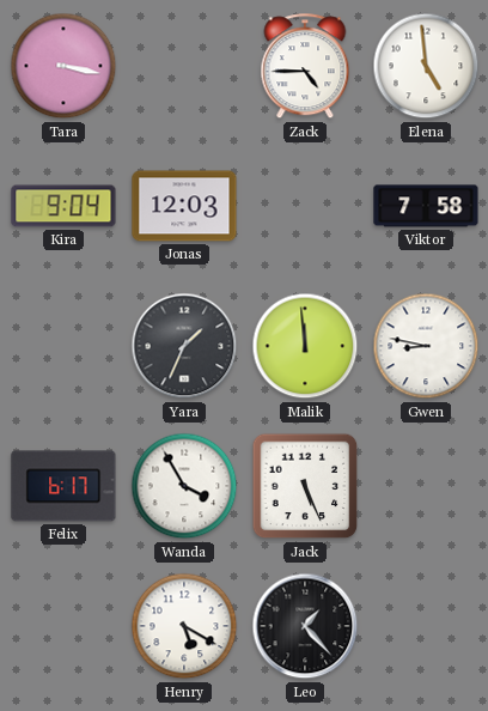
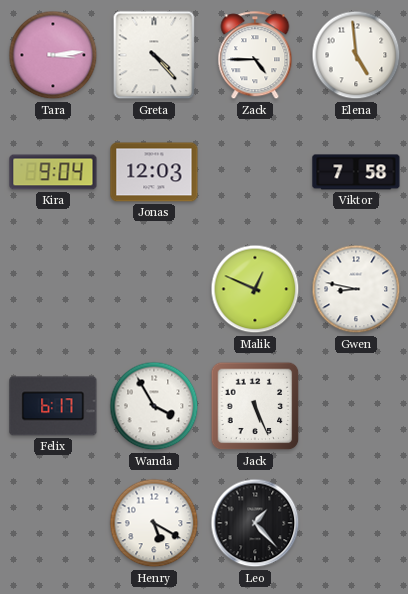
Tara: 3:17 -> 3:14
Greta: none -> 4:23
Yara: 1:34 -> none
Malik: 11:59 -> 12:49
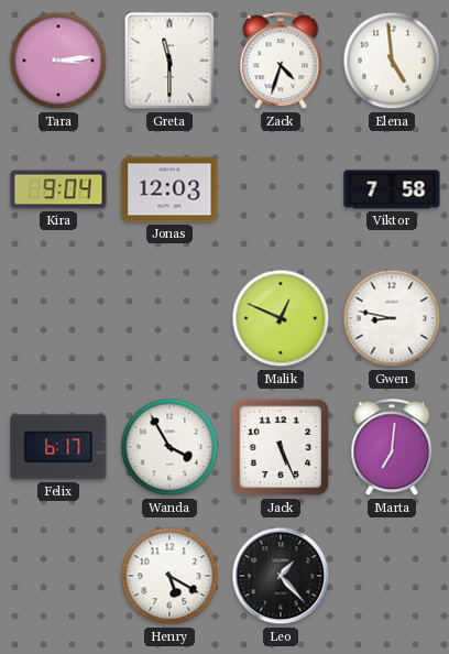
Greta: 4:23 -> 11:30
Zack: 4:45 -> 4:33
Marta: none -> 7:01
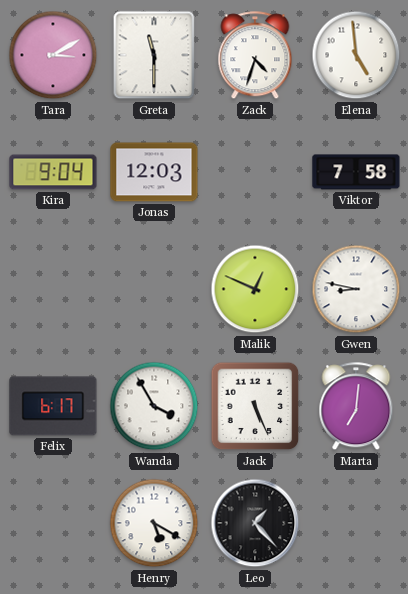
Tara: 3:14 -> 3:10
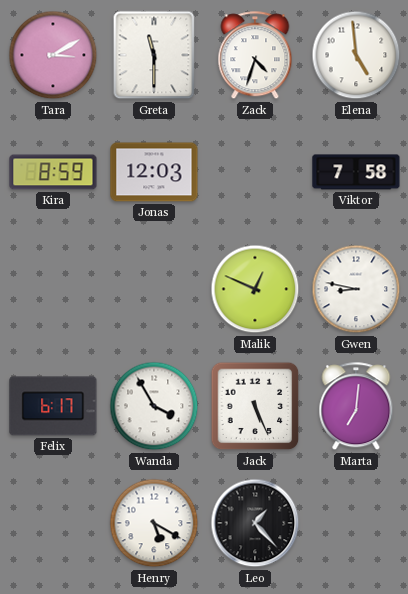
Kira: 9:04 -> 8:59
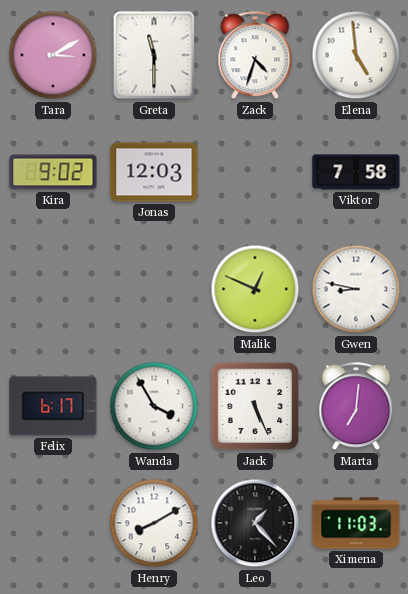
Kira: 8:59 -> 9:02
Henry: 5:20 -> 8:10
Ximena: none -> 11:03
